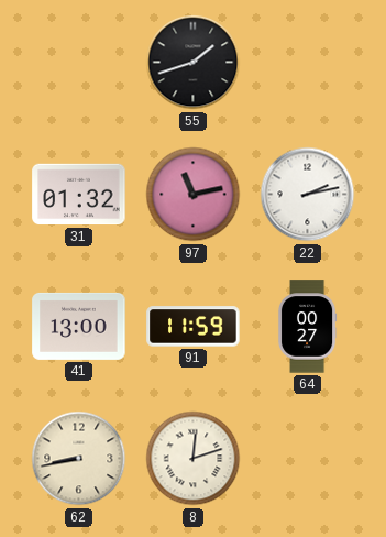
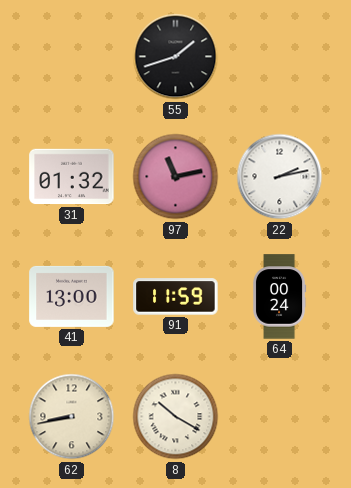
64: 00:27 -> 00:24
8: 12:12 -> 10:20
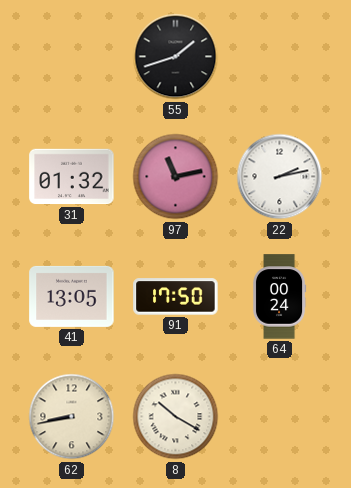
41: 13:00 -> 13:05
91: 11:59 -> 17:50
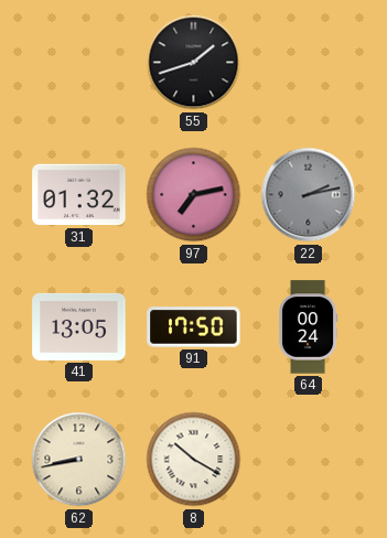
97: 11:13 -> 7:13
22 dial: white -> grey
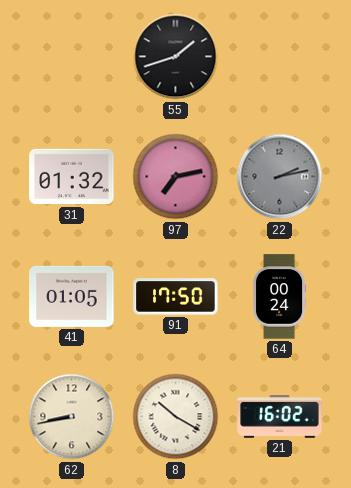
41: 13:05 -> 01:05
21: none -> 16:02
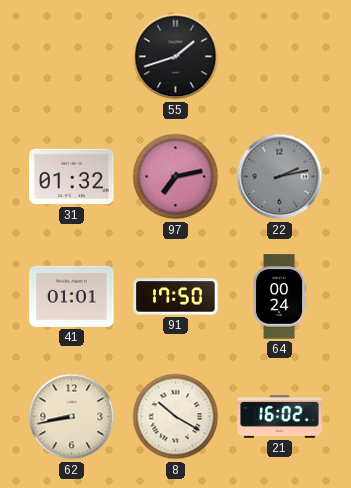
41: 01:05 -> 01:01
